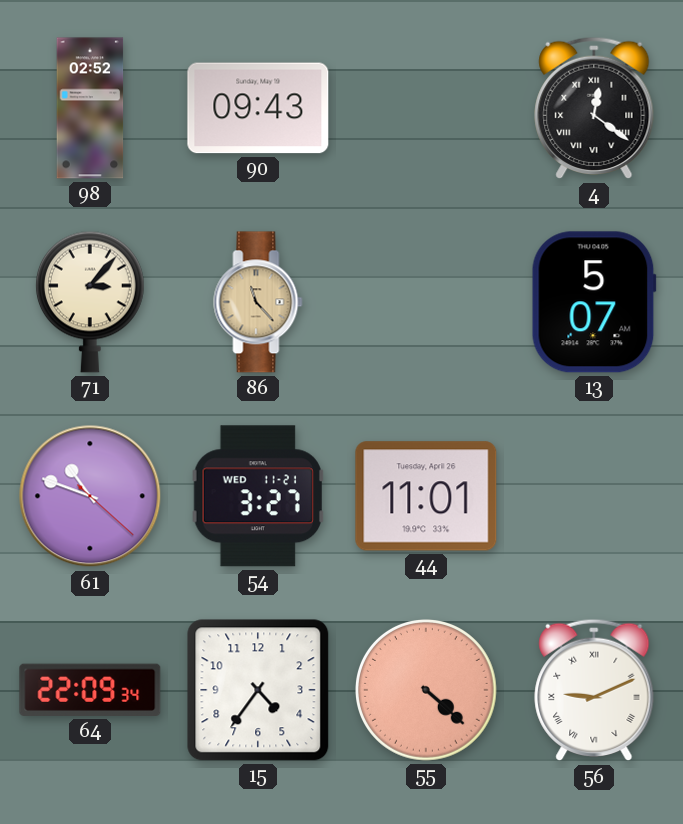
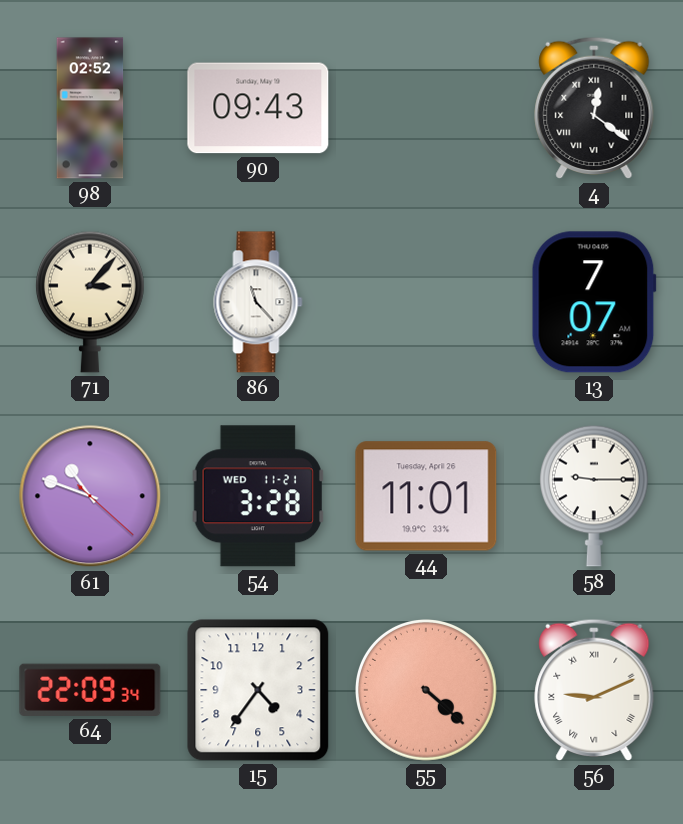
86 dial: champagne -> white
13: 5:07 -> 7:07
54: 3:27 -> 3:28
58: none -> 9:15
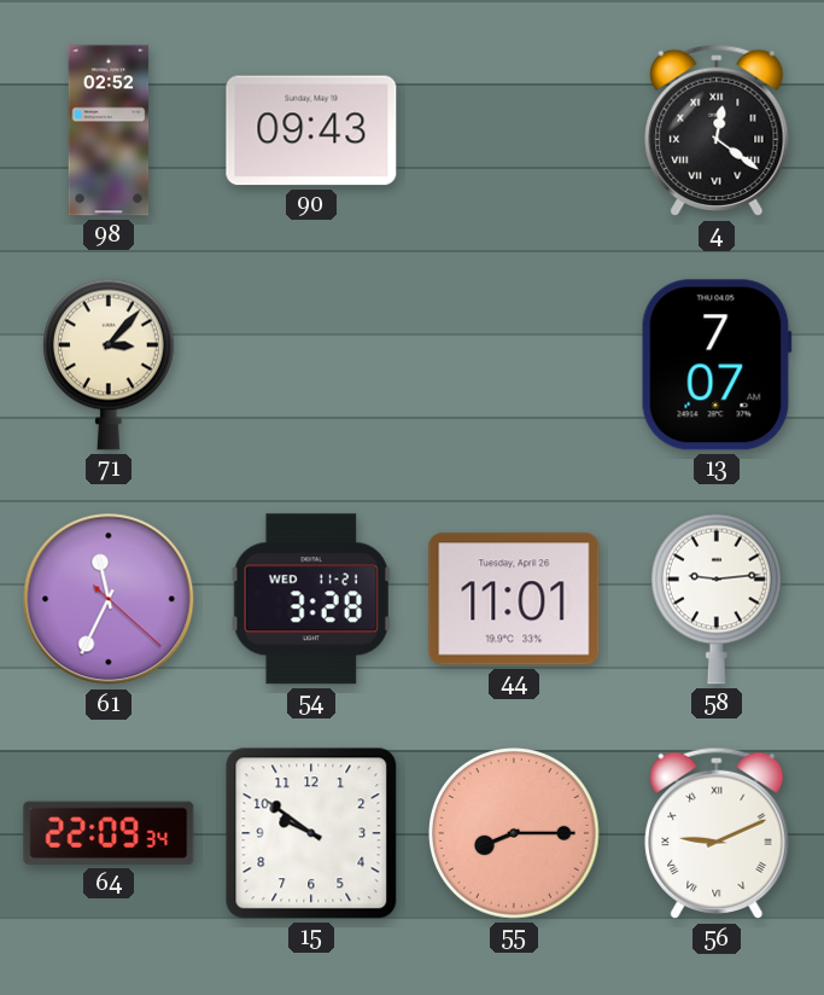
86: 11:23 -> none
61: 10:48 -> 11:34
58: 9:15 -> 9:14
15: 4:36 -> 9:51
55: 4:22 -> 8:15
